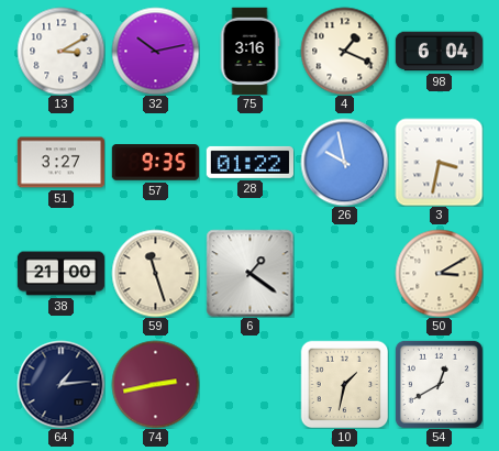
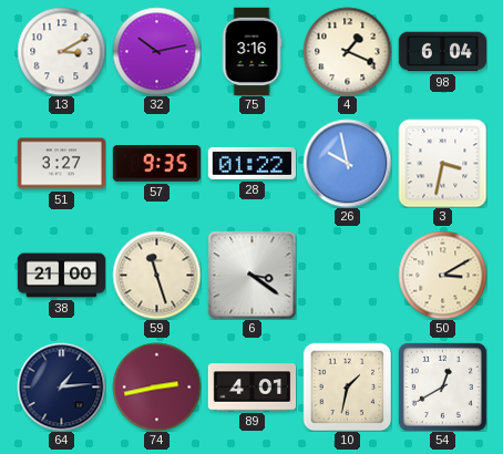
6: 1:21 -> 3:21
89: none -> 4:01
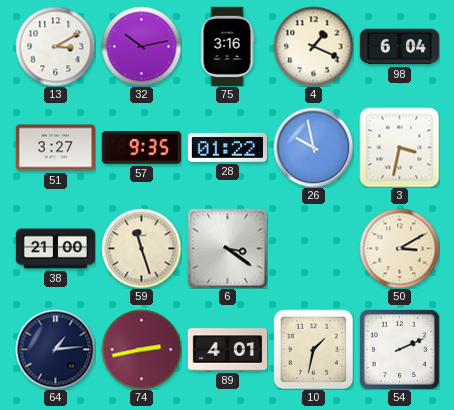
54: 12:40 -> 2:11
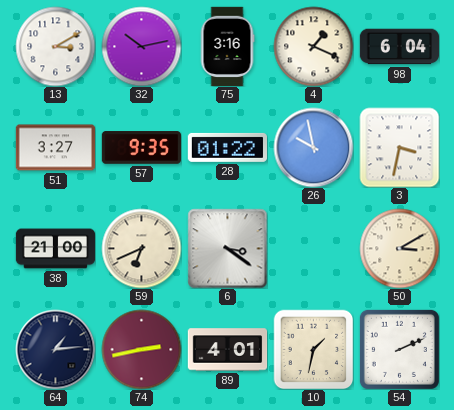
59: 11:27 -> 6:41
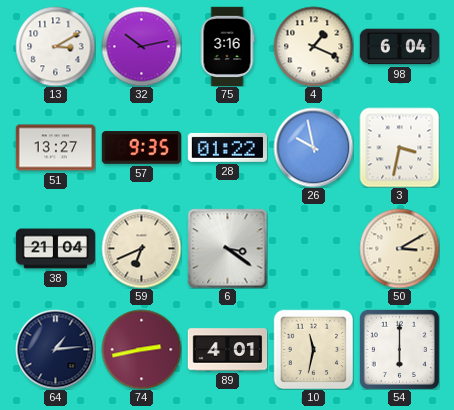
51: 3:27 -> 13:27
38: 21:00 -> 21:04
10: 1:32 -> 11:32
54: 2:11 -> 6:00
